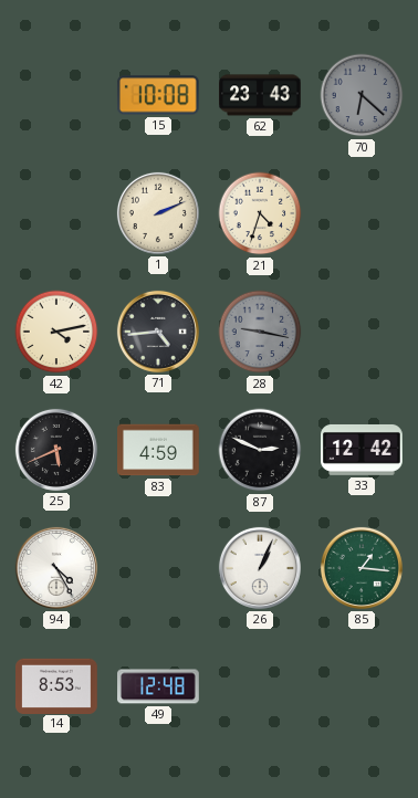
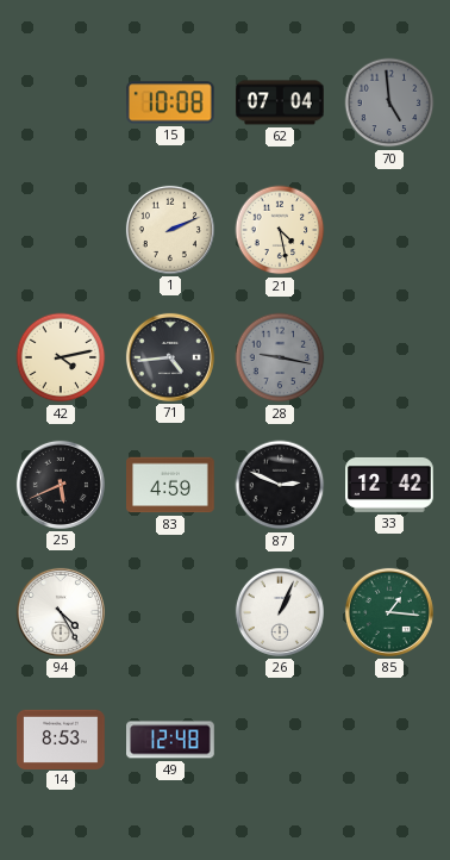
62: 23:43 -> 07:04
70: 6:22 -> 4:59
21: 4:33 -> 4:28
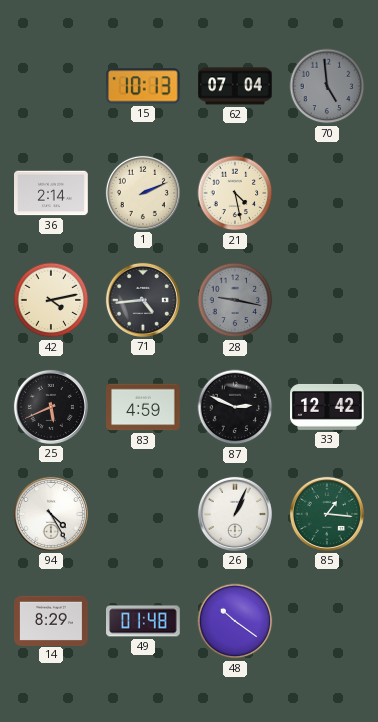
15: 10:08 -> 10:13
36: none -> 2:14
14: 8:53 -> 8:29
49: 12:48 -> 01:48
48: none -> 10:21
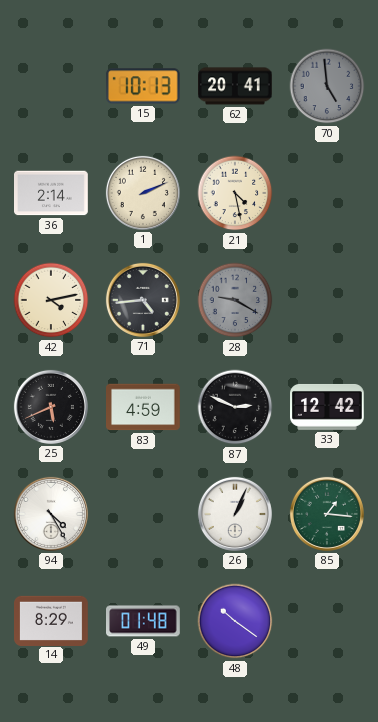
62: 07:04 -> 20:41
28: 9:17 -> 9:20
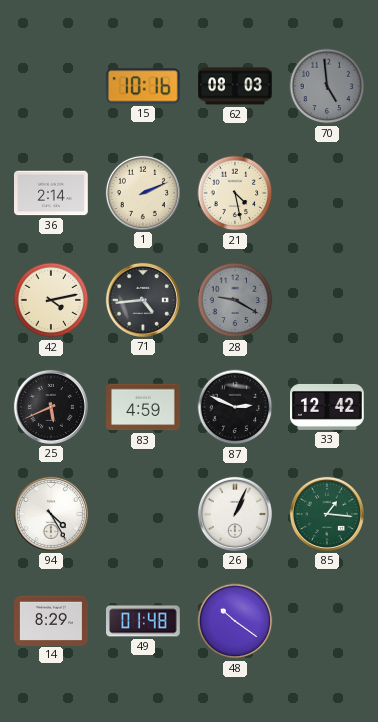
15: 10:13 -> 10:16
62: 20:41 -> 08:03
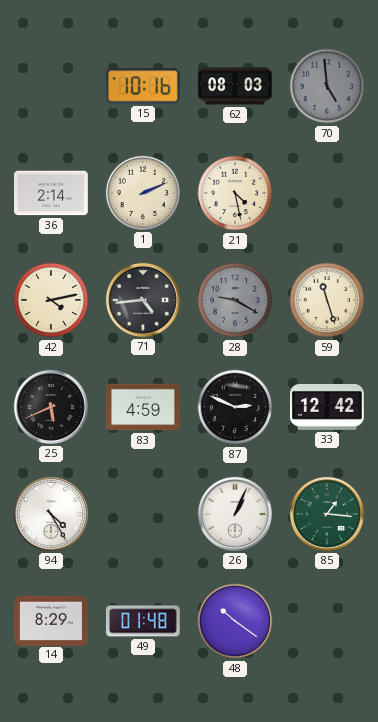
59: none -> 11:27
